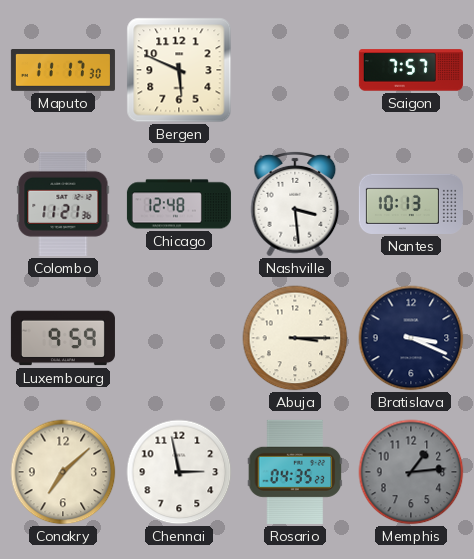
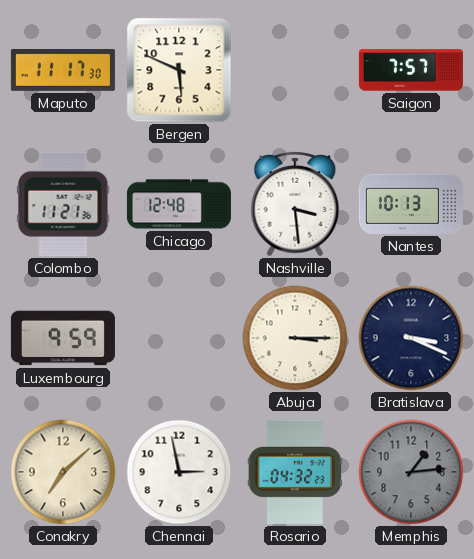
Rosario: 04:35 -> 04:32
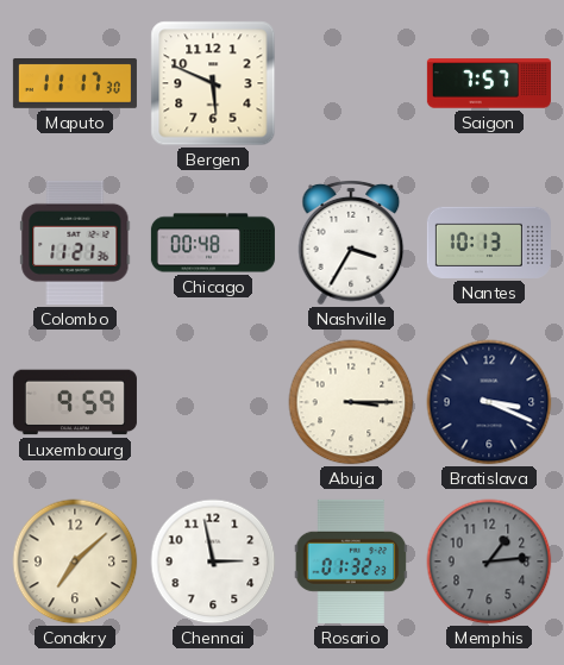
Chicago: 12:48 -> 00:48
Nashville: 3:29 -> 3:35
Rosario: 04:32 -> 01:32
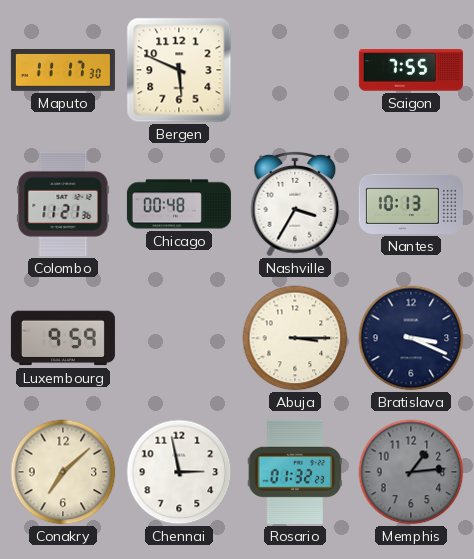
Saigon: 7:57 -> 7:55
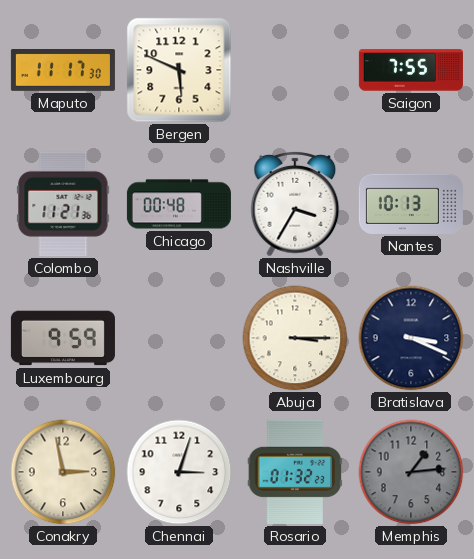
Conakry: 7:08 -> 2:58
Chennai: 2:58 -> 3:03
